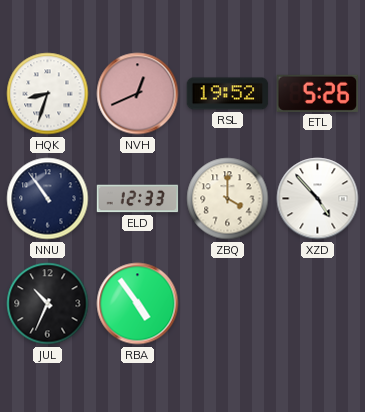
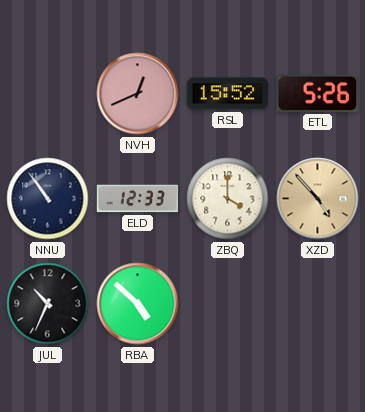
HQK: 8:33 -> none
RSL: 19:52 -> 15:52
XZD dial: white -> champagne
RBA: 4:54 -> 4:52
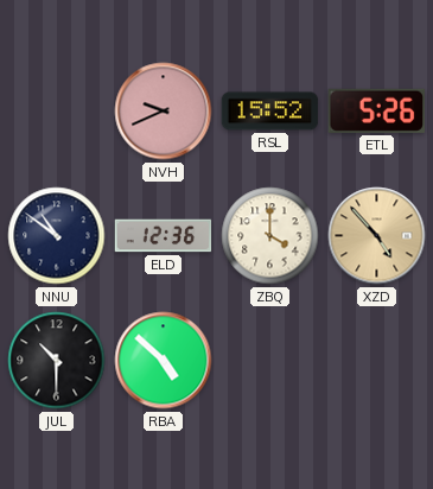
NVH: 12:41 -> 9:41
NNU: 10:54 -> 10:51
ELD: 12:33 -> 12:36
JUL: 10:34 -> 10:30
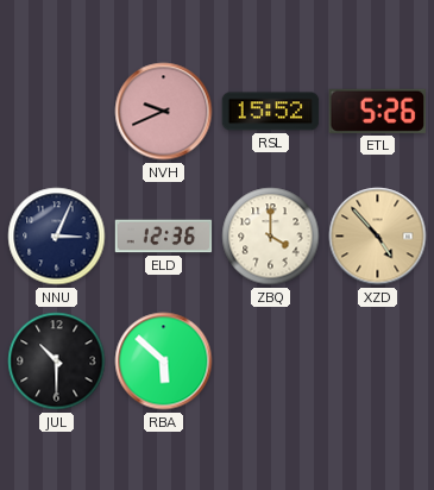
NNU: 10:51 -> 3:04
RBA: 4:52 -> 5:52
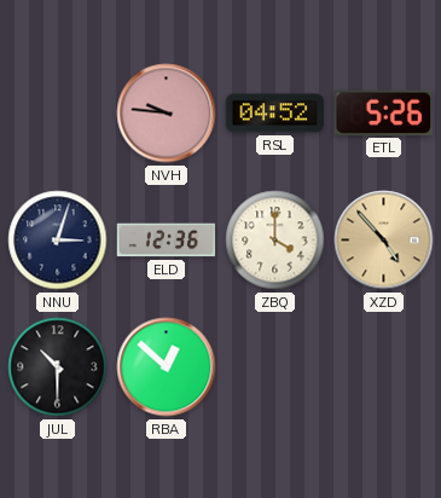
NVH: 9:41 -> 9:46
RSL: 15:52 -> 04:52
NNU: 3:04 -> 3:03
RBA: 5:52 -> 12:52
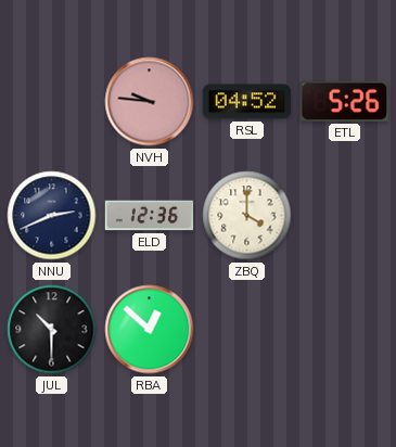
NNU: 3:03 -> 2:41
XZD: 4:53 -> none
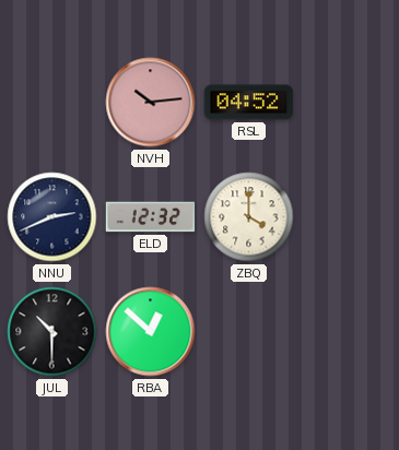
NVH: 9:46 -> 10:14
ETL: 5:26 -> none
ELD: 12:36 -> 12:32
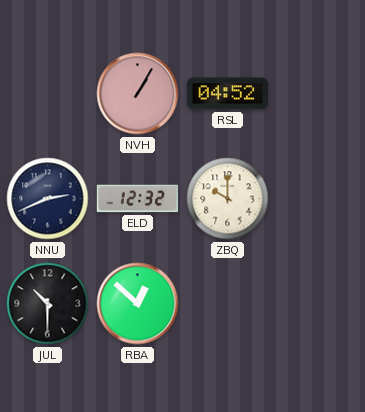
NVH: 10:14 -> 1:05
ZBQ: 4:00 -> 10:00
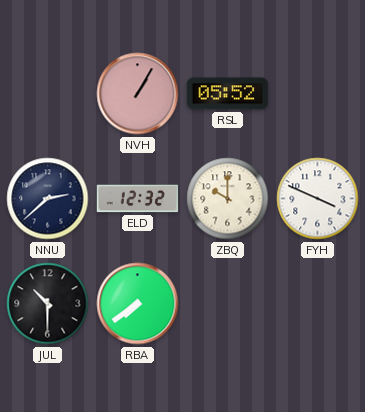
RSL: 04:52 -> 05:52
NNU: 2:41 -> 2:38
FYH: none -> 3:49
RBA: 12:52 -> 7:39
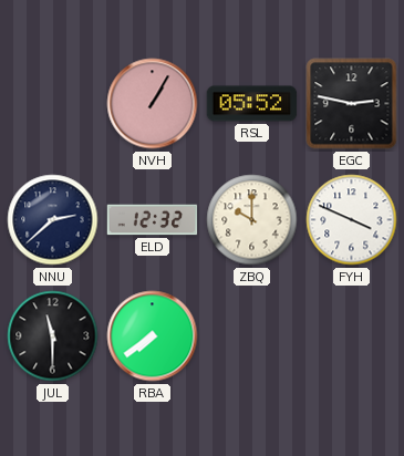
EGC: none -> 2:47
JUL: 10:30 -> 11:30
